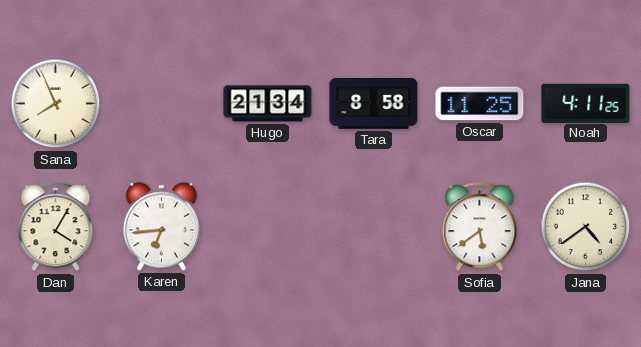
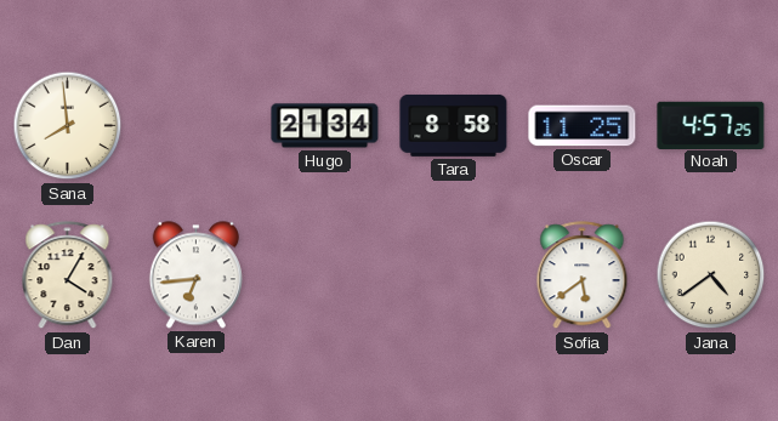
Sana: 7:56 -> 7:59
Noah: 4:11 -> 4:57
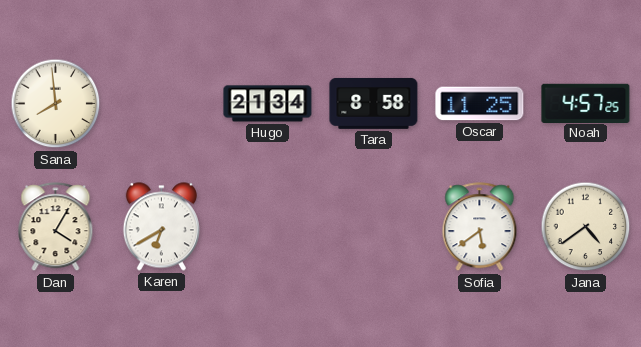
Karen: 6:44 -> 6:40
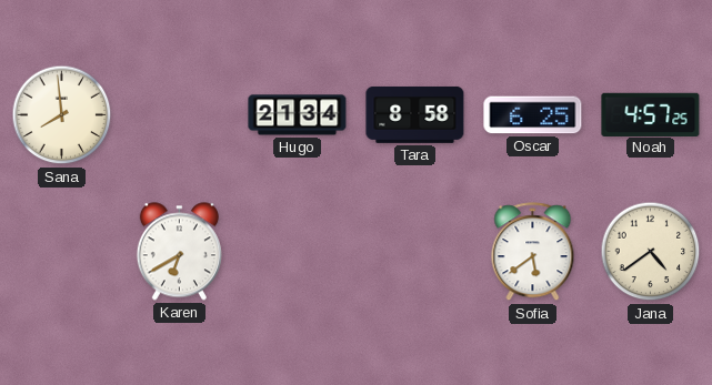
Oscar: 11:25 -> 6:25
Dan: 4:05 -> none
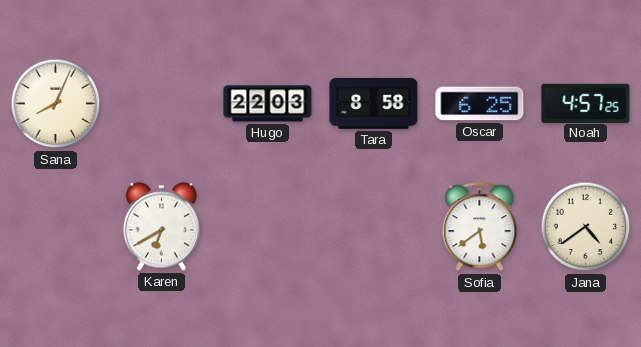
Sana: 7:59 -> 8:04
Hugo: 21:34 -> 22:03
